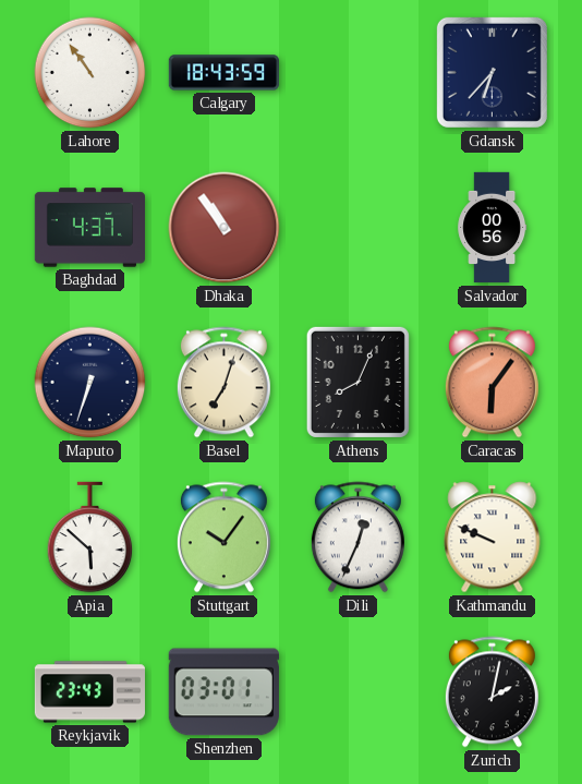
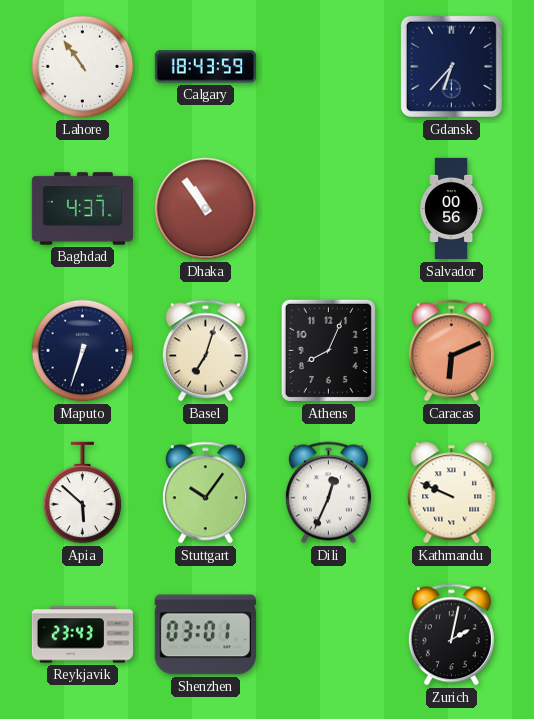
Caracas: 6:06 -> 6:11
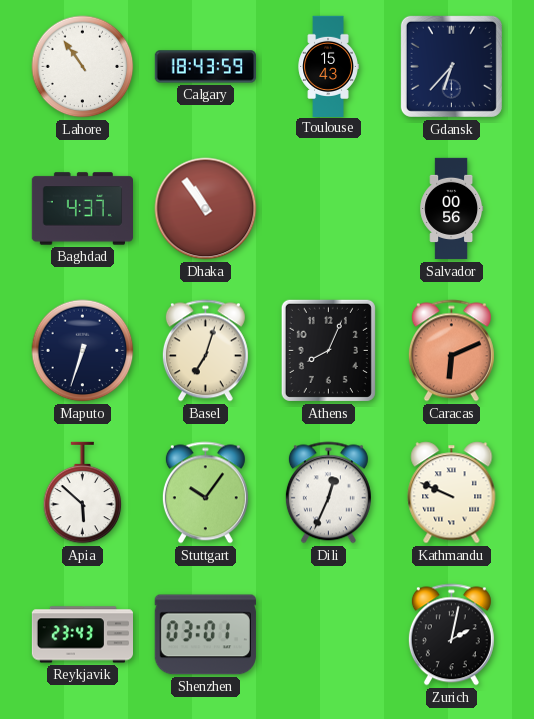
Toulouse: none -> 15:43
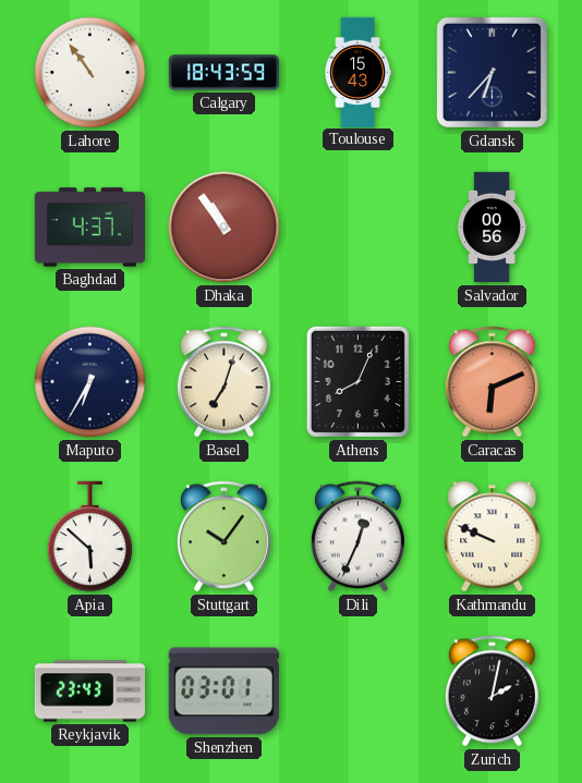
Maputo: 6:33 -> 6:35
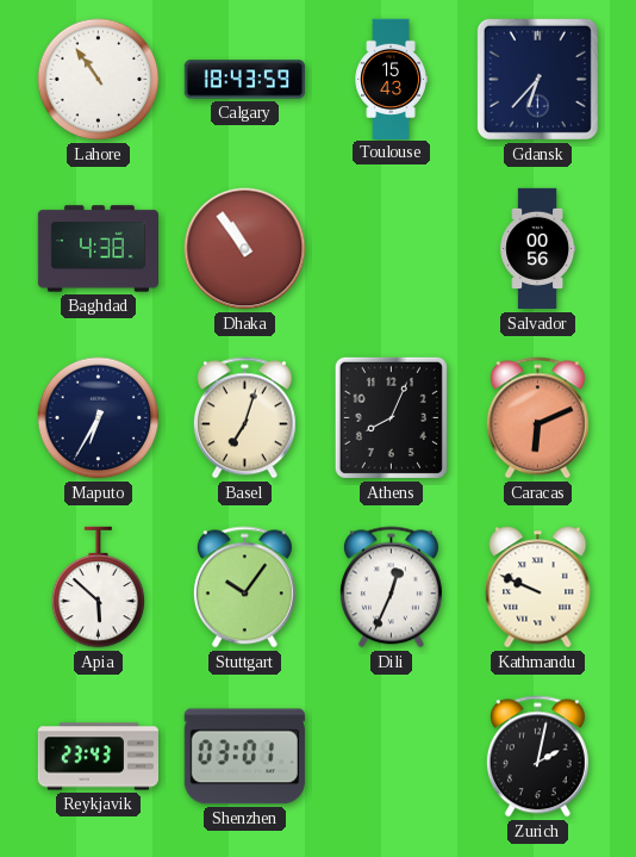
Baghdad: 4:37 -> 4:38
